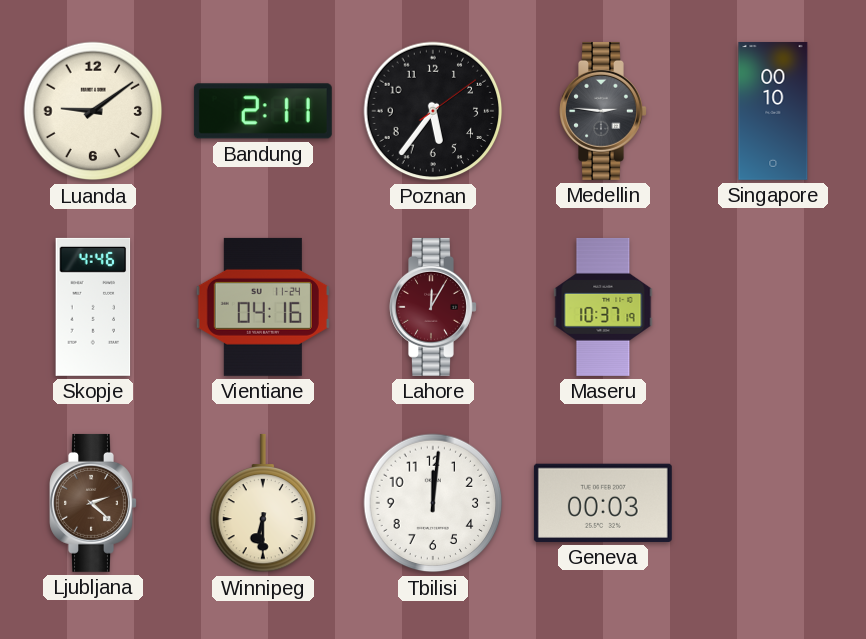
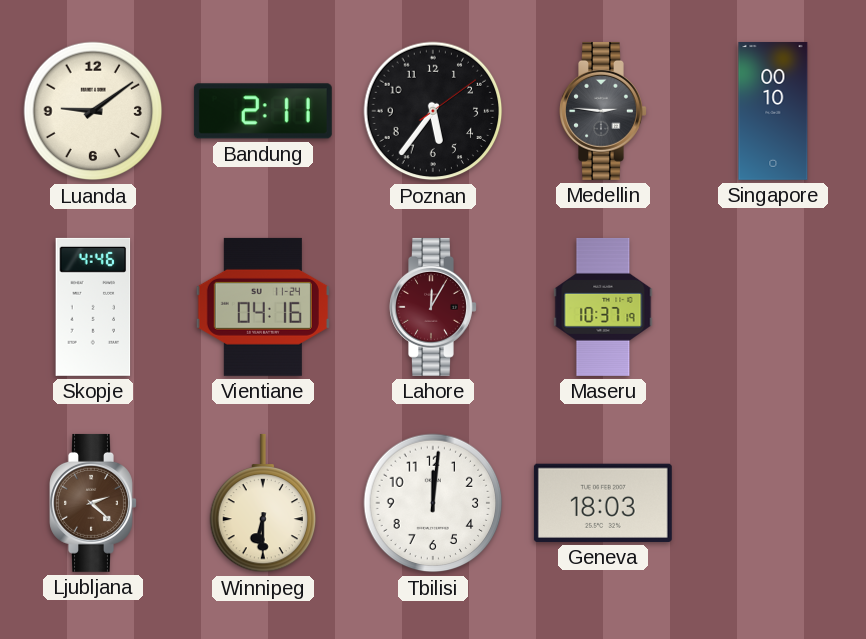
Geneva: 00:03 -> 18:03
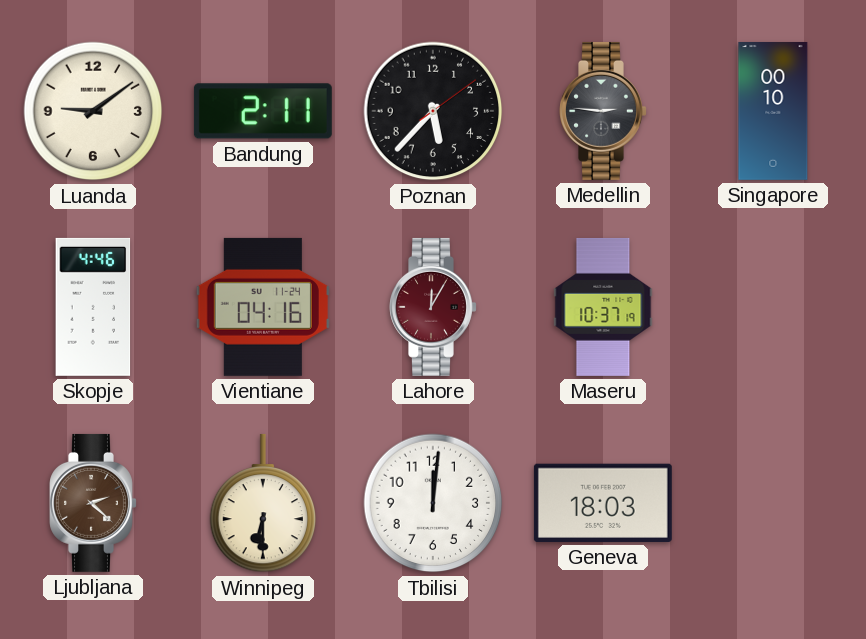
Poznan: 5:36 -> 5:37
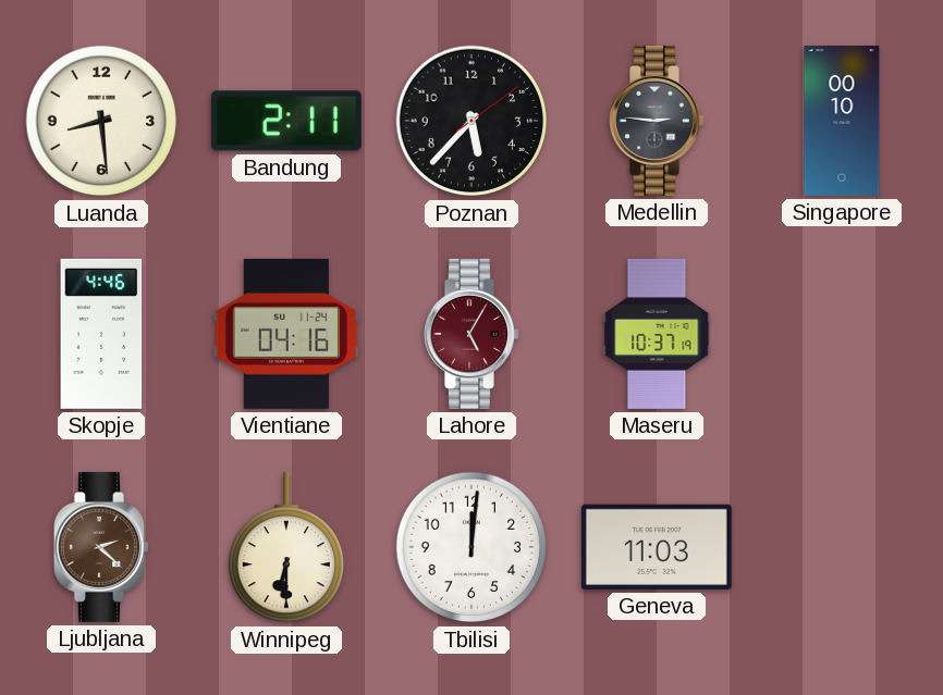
Luanda: 9:09 -> 8:29
Lahore: 12:05 -> 5:05
Geneva: 18:03 -> 11:03
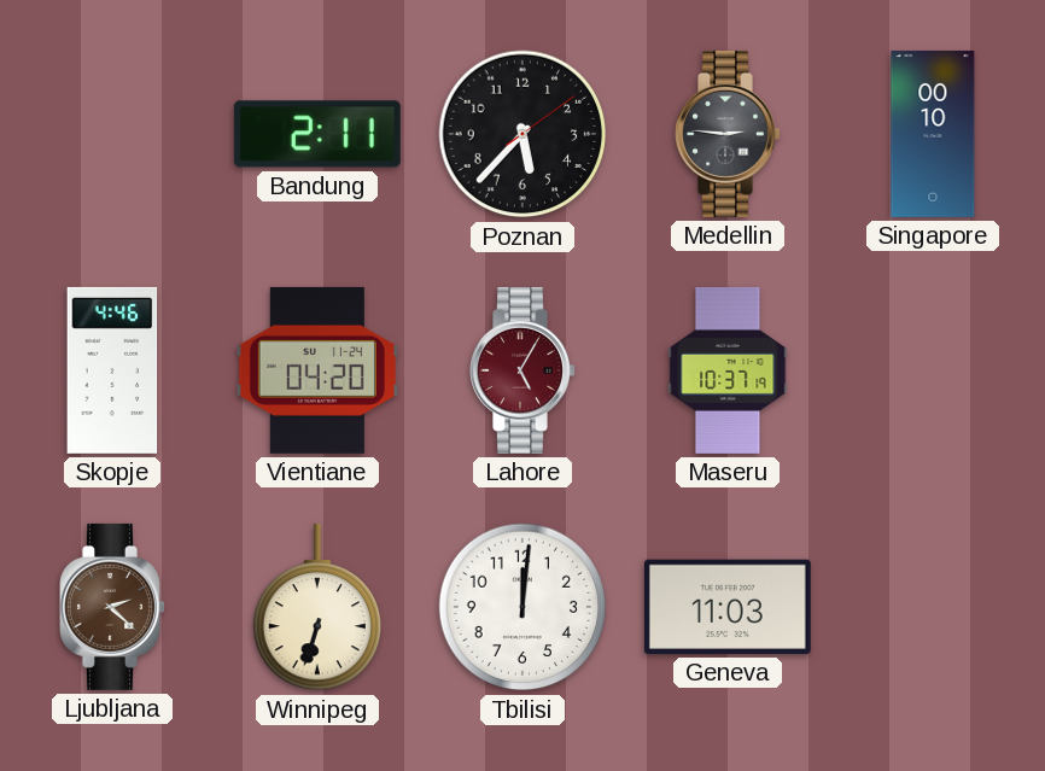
Luanda: 8:29 -> none
Vientiane: 04:16 -> 04:20
Winnipeg: 6:30 -> 6:33
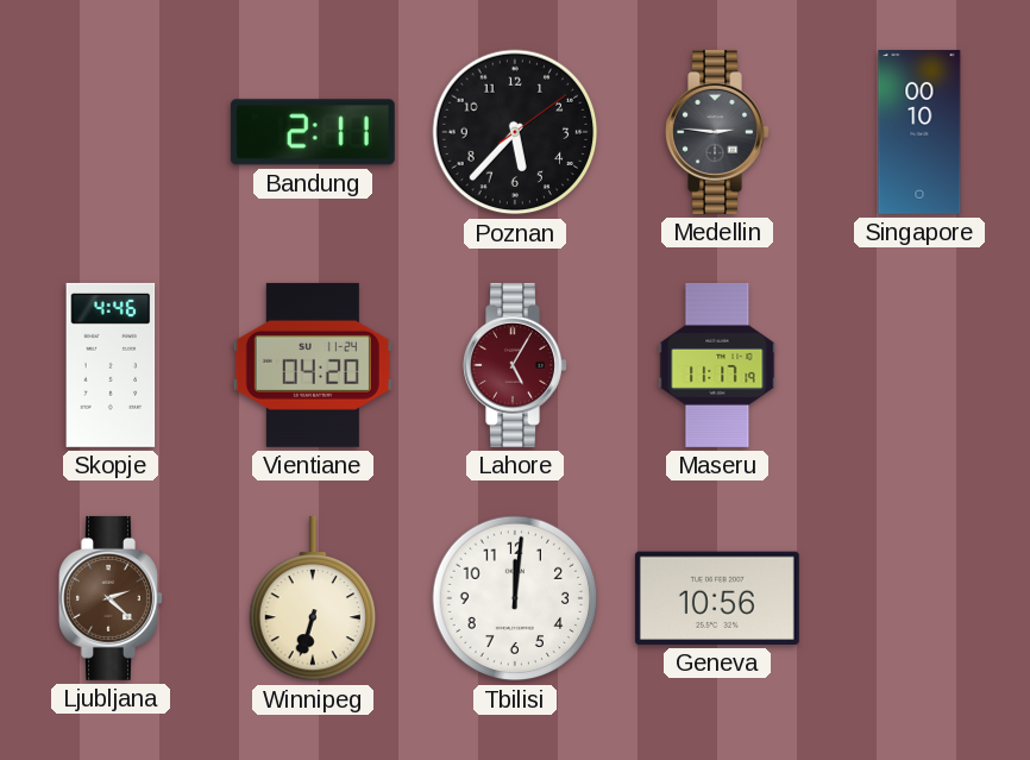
Maseru: 10:37 -> 11:17
Geneva: 11:03 -> 10:56
